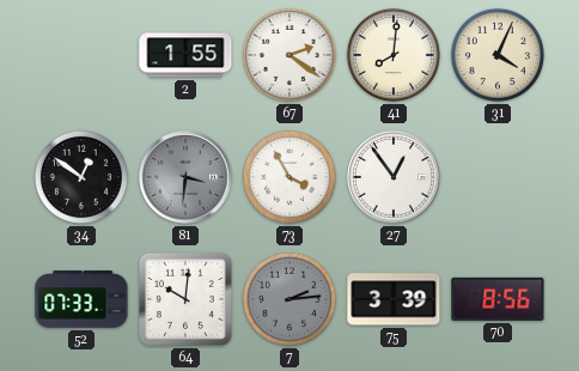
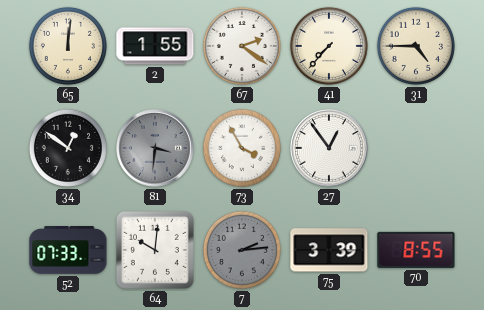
65: none -> 12:01
41: 8:01 -> 7:37
31: 4:04 -> 4:45
70: 8:56 -> 8:55
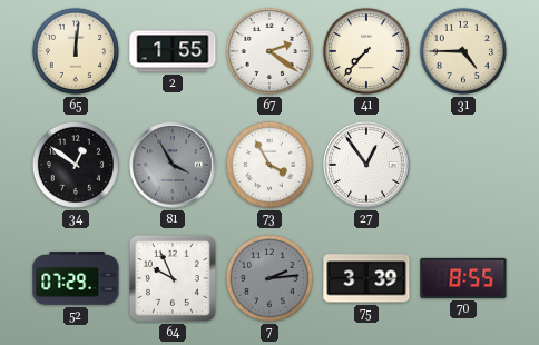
81: 3:31 -> 3:55
52: 07:33 -> 07:29
64: 10:01 -> 9:56
